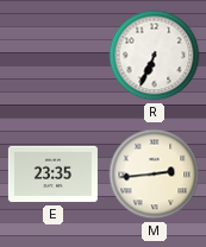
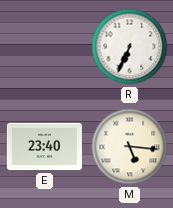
E: 23:35 -> 23:40
M: 2:44 -> 5:16
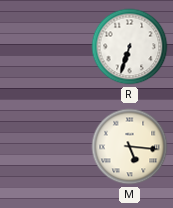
R: 6:34 -> 6:33
E: 23:40 -> none
